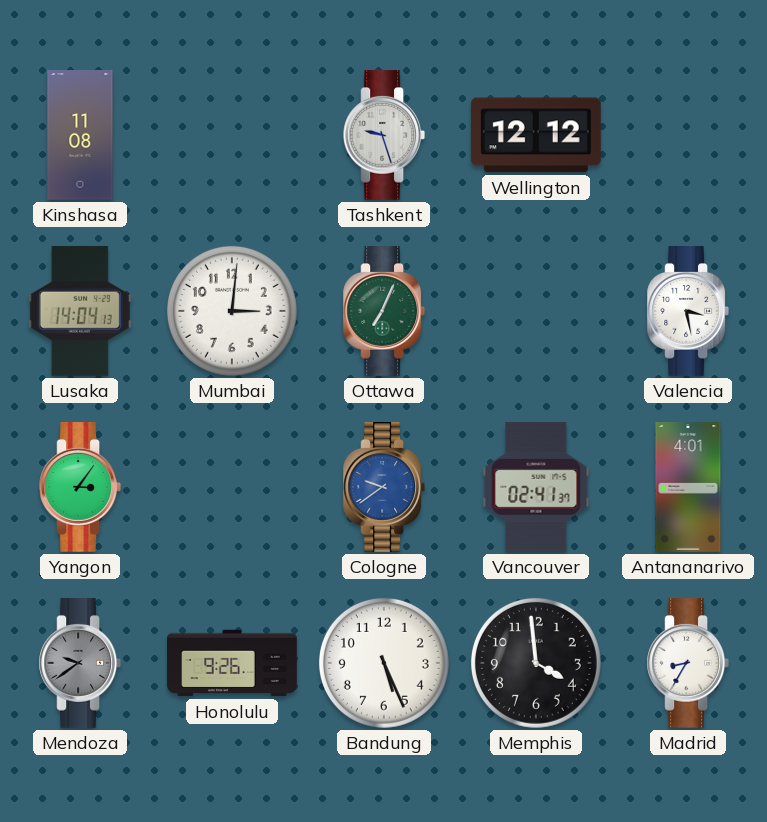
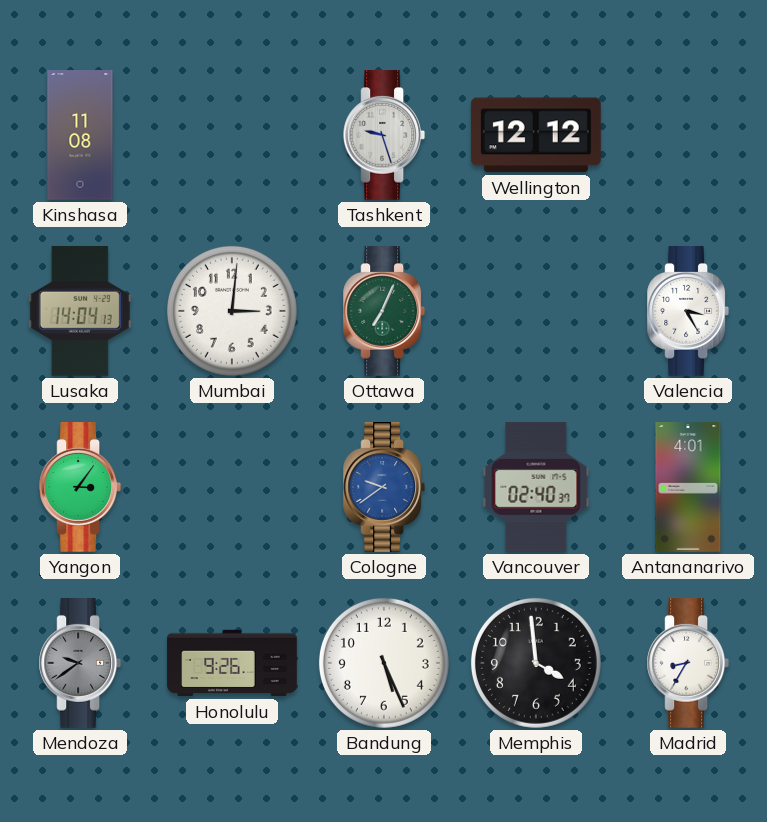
Valencia: 3:28 -> 3:25
Vancouver: 02:41 -> 02:40
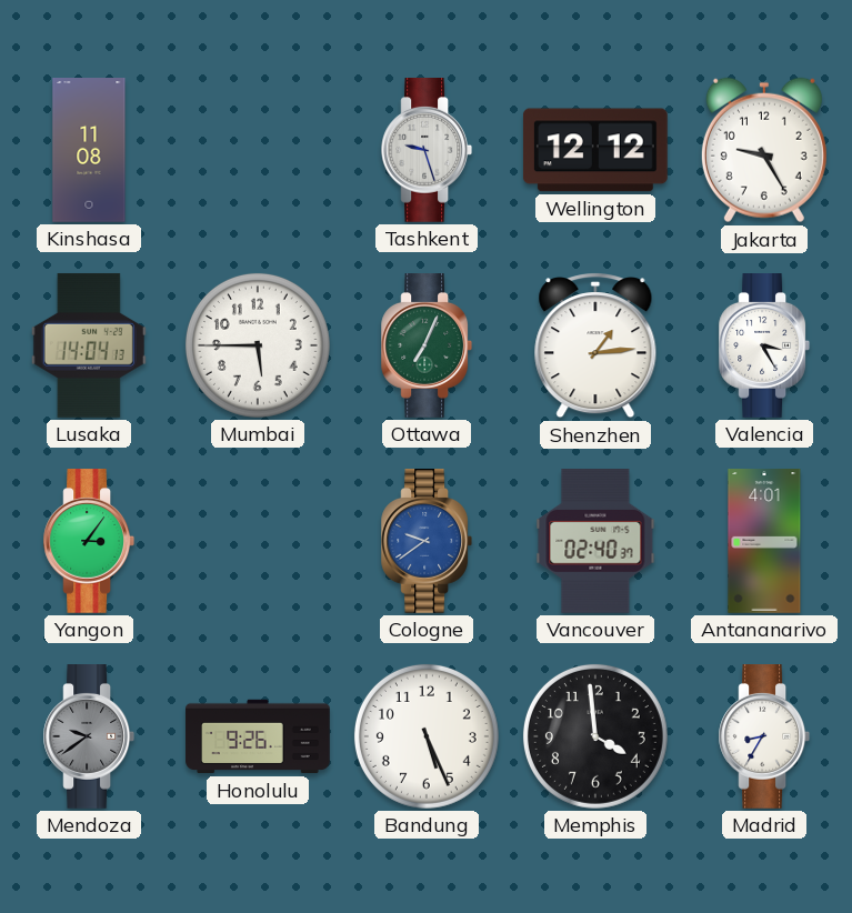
Jakarta: none -> 9:25
Mumbai: 3:01 -> 5:45
Shenzhen: none -> 1:14
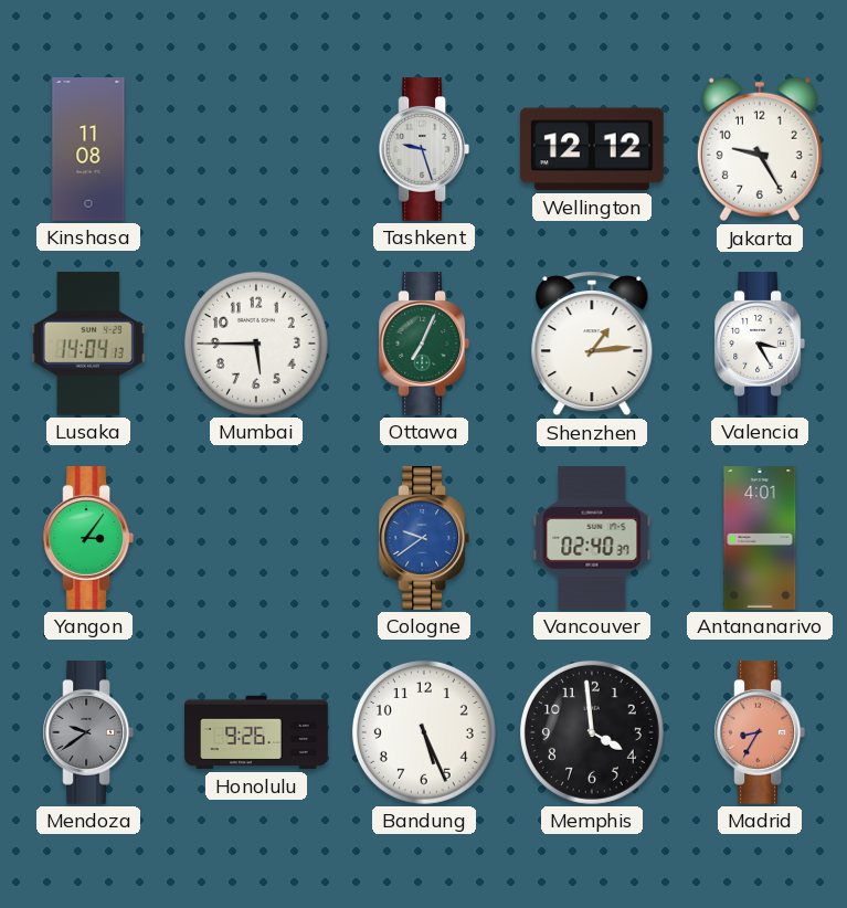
Madrid dial: white -> salmon
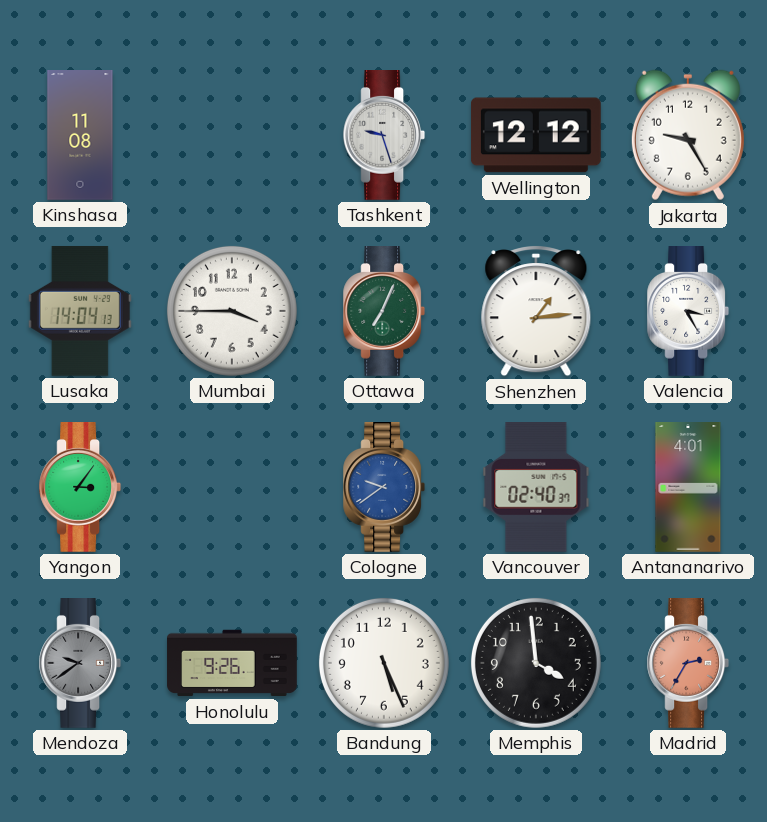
Mumbai: 5:45 -> 3:45
Madrid: 8:35 -> 2:35
